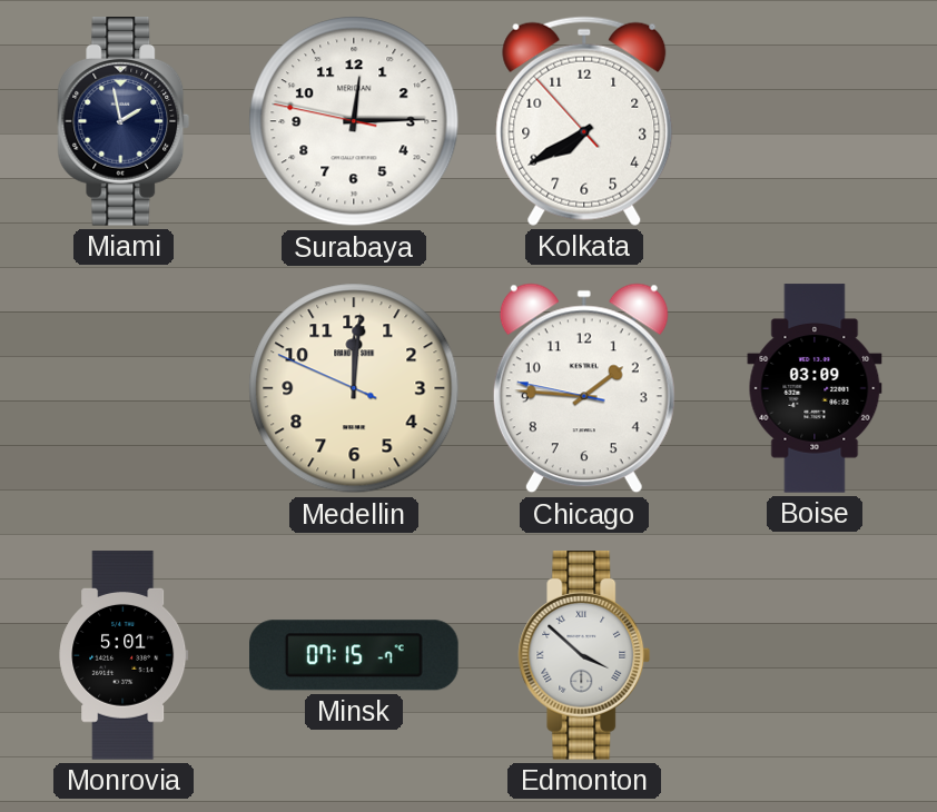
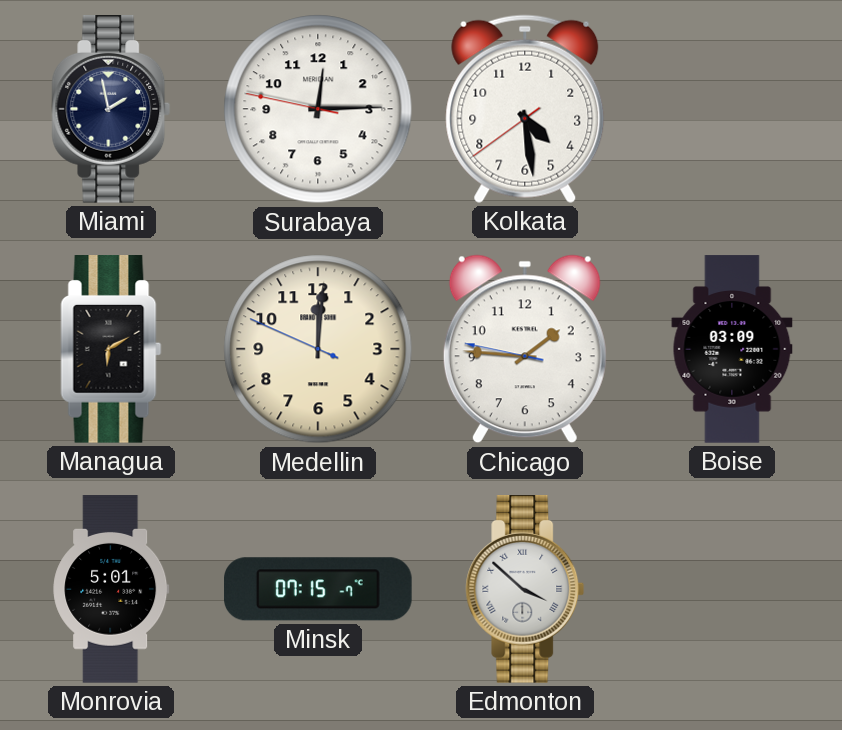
Kolkata: 7:39 -> 4:28
Managua: none -> 6:10
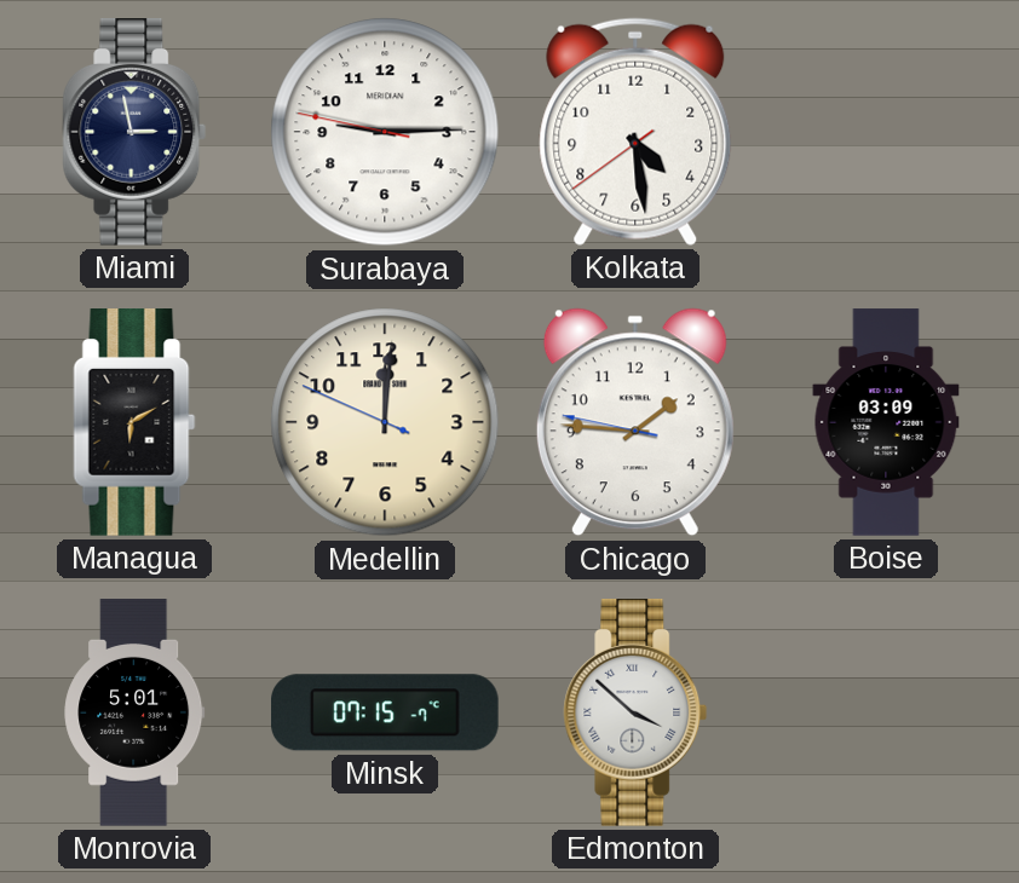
Miami: 1:58 -> 2:58
Surabaya: 12:14 -> 9:14
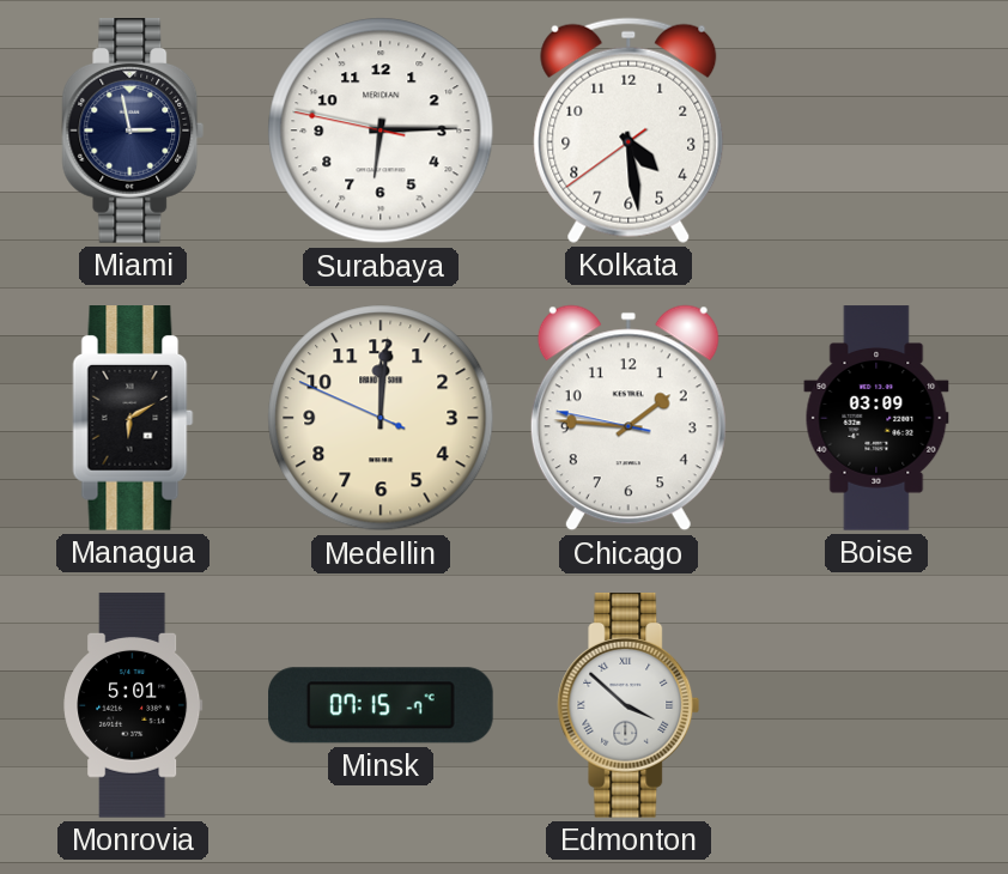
Surabaya: 9:14 -> 6:14
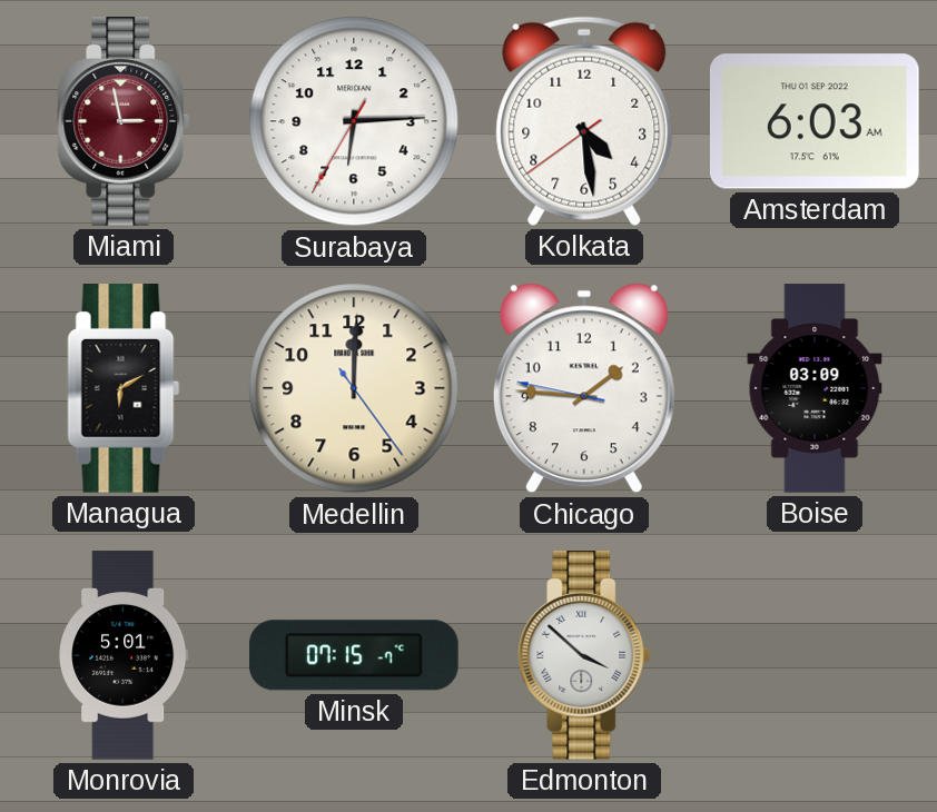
Miami dial: navy -> burgundy
Surabaya: 6:14:47 -> 6:14:35
Amsterdam: none -> 6:03
Medellin: 12:00:49 -> 12:00:24
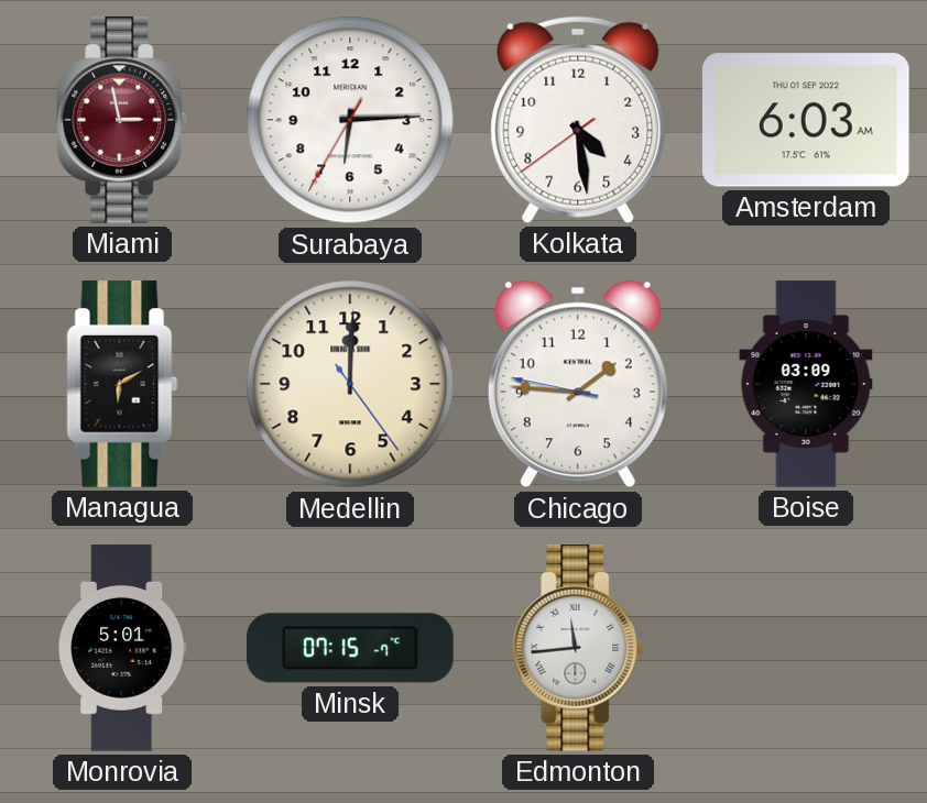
Edmonton: 3:52 -> 11:44
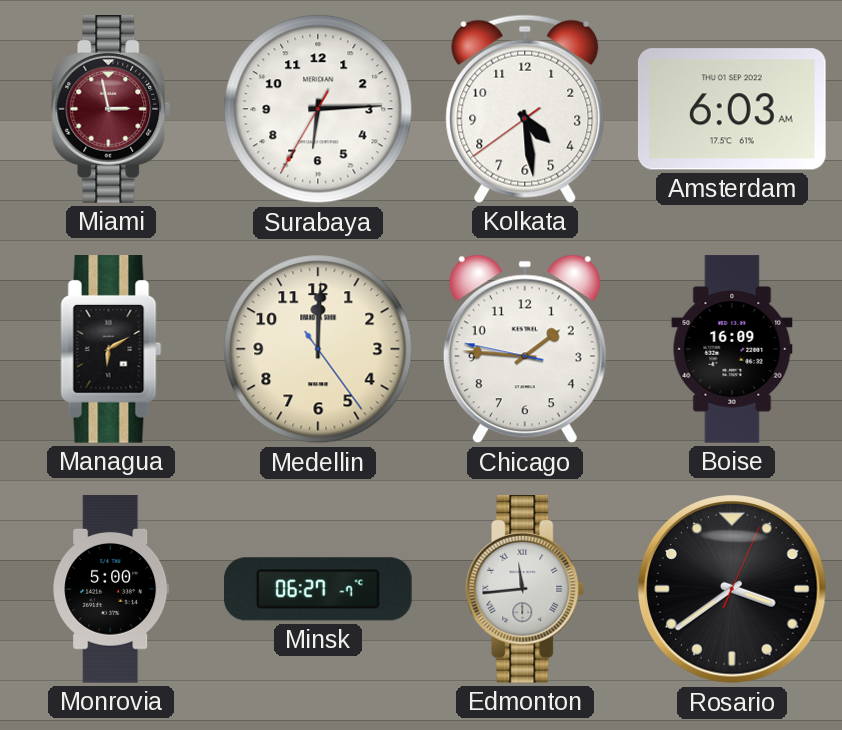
Boise: 03:09 -> 16:09
Monrovia: 5:01 -> 5:00
Minsk: 07:15 -> 06:27
Rosario: none -> 3:39
